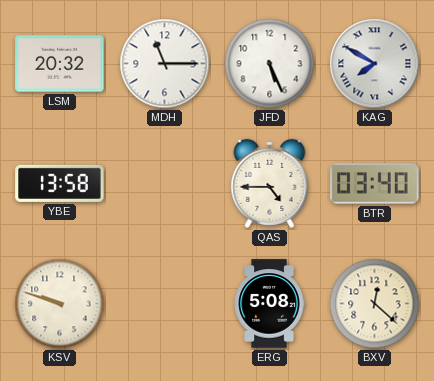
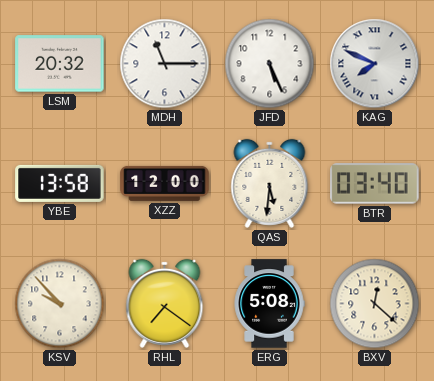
KAG: 7:50 -> 7:49
XZZ: none -> 12:00
QAS: 4:45 -> 5:31
KSV: 9:48 -> 9:53
RHL: none -> 7:21
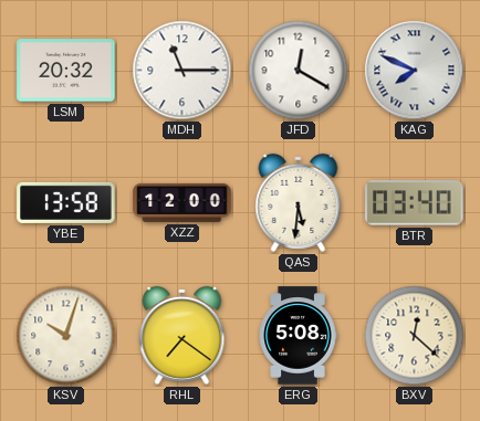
JFD: 5:26 -> 12:20
KSV: 9:53 -> 10:03
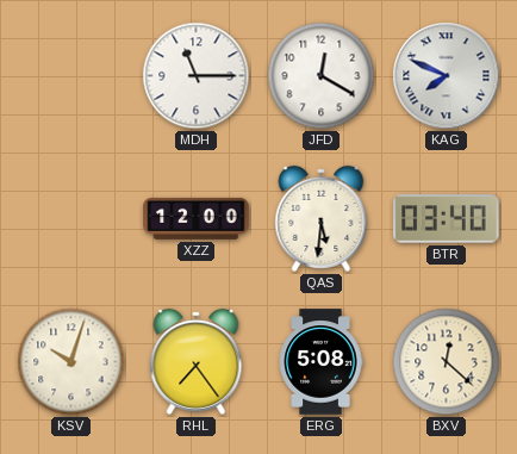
LSM: 20:32 -> none
YBE: 13:58 -> none
RHL: 7:21 -> 7:24
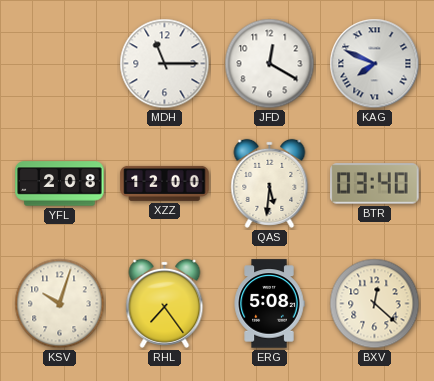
YFL: none -> 2:08
